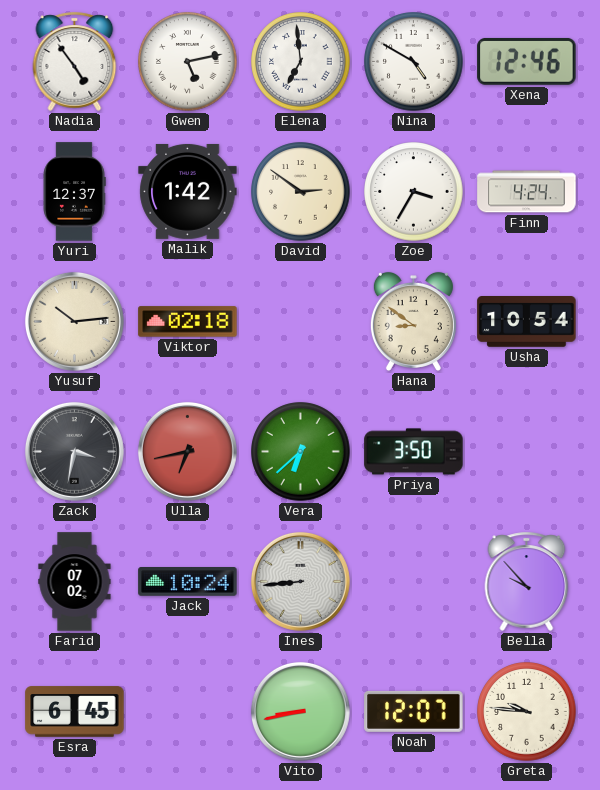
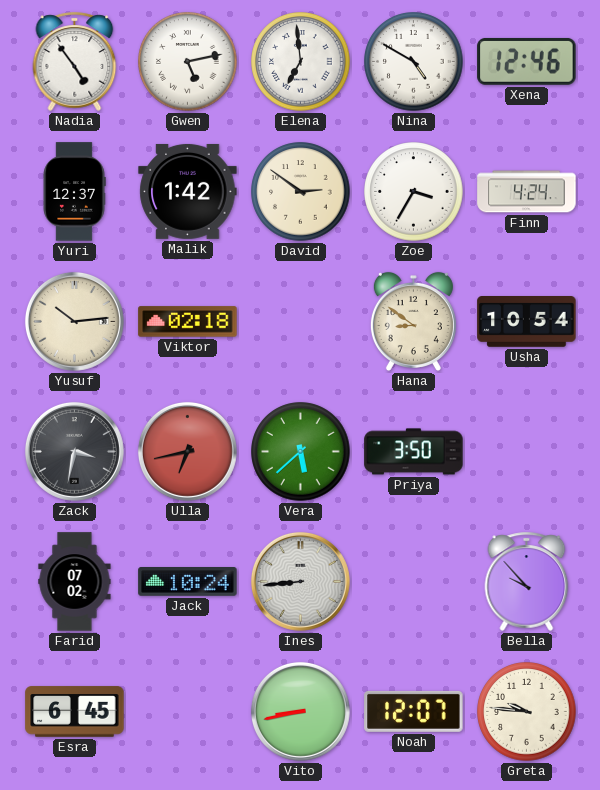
Vera: 6:38 -> 5:38
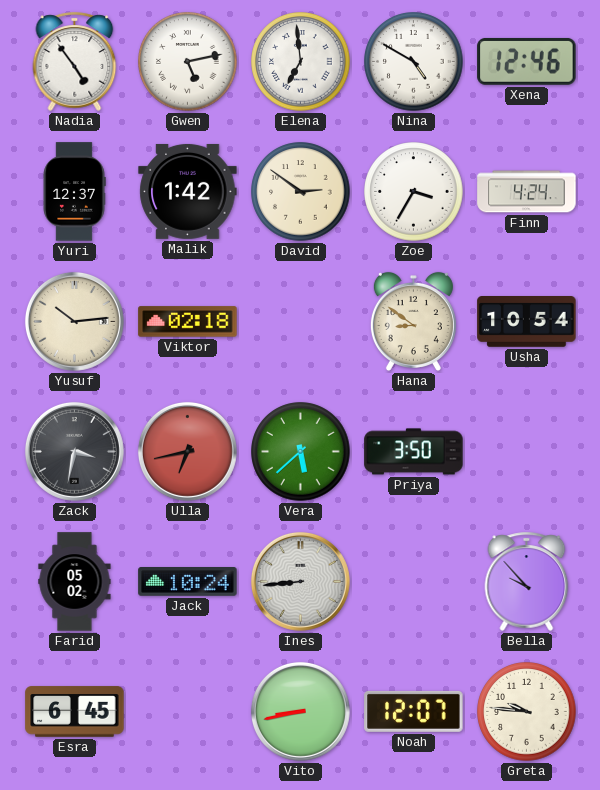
Farid: 07:02 -> 05:02
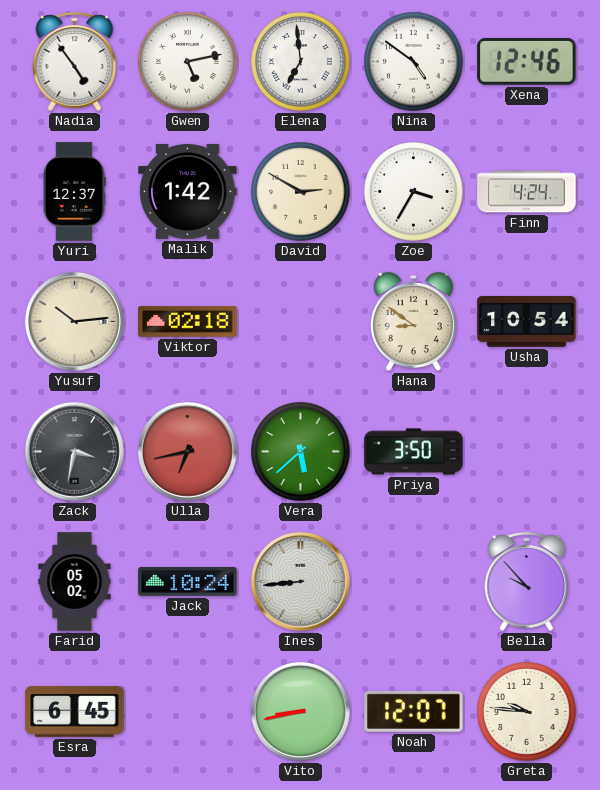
Nina: 4:50 -> 4:51
David: 2:51 -> 2:50
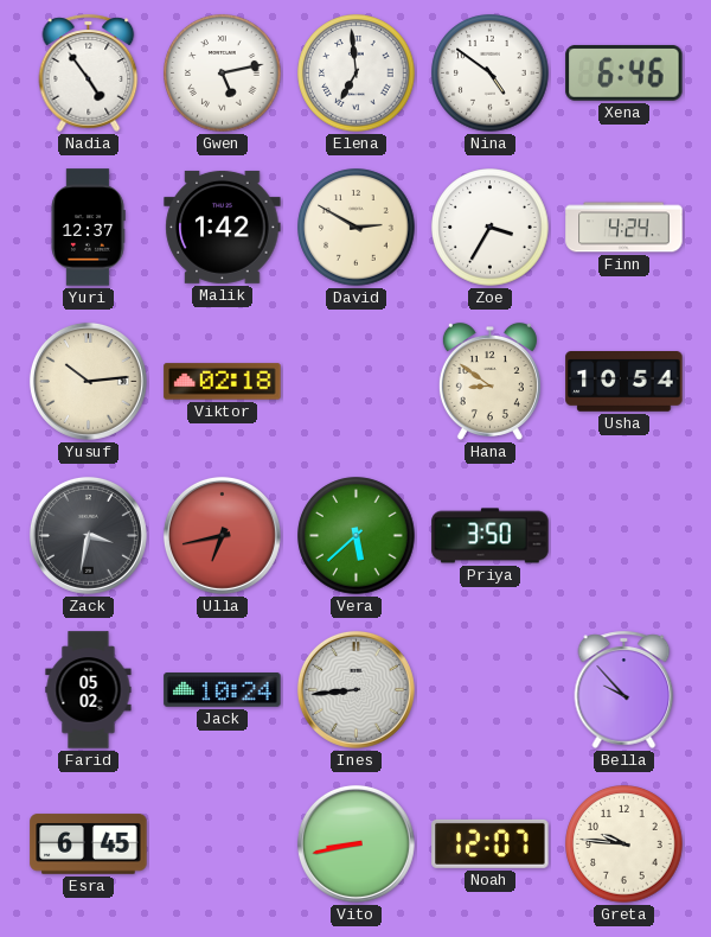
Xena: 12:46 -> 6:46
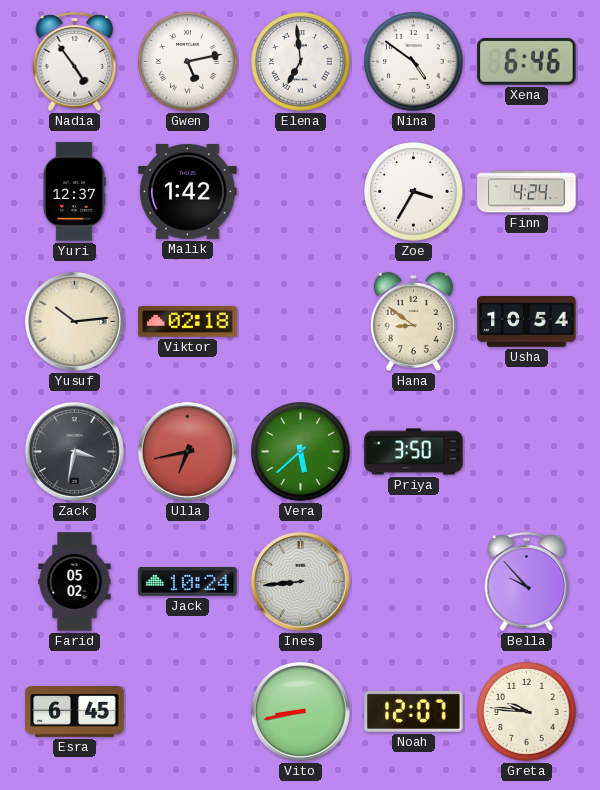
David: 2:50 -> none
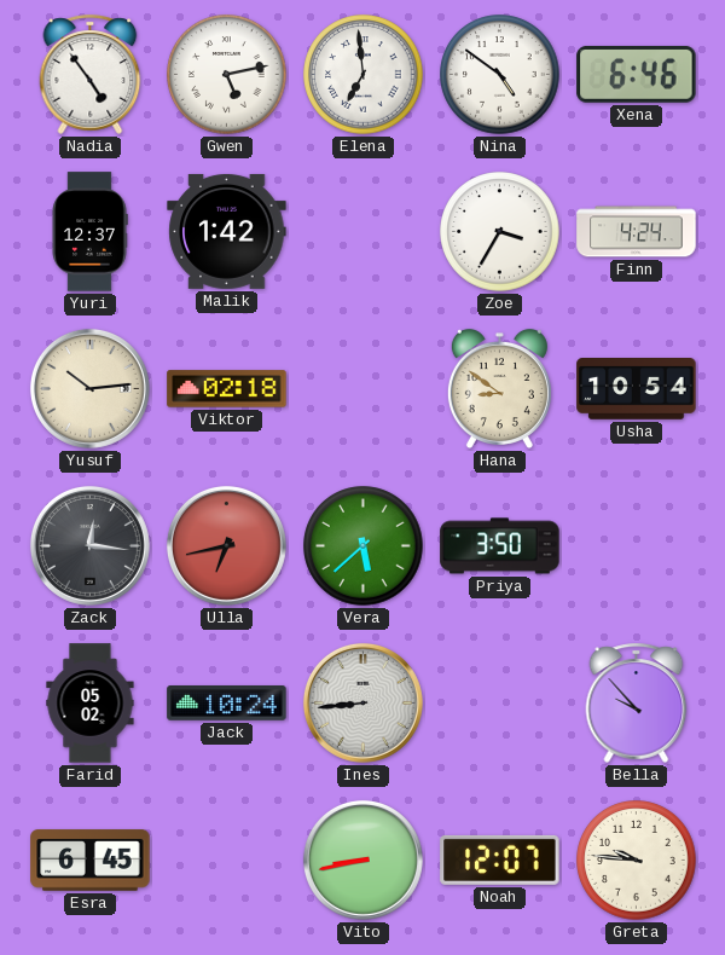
Zack: 3:32 -> 12:16
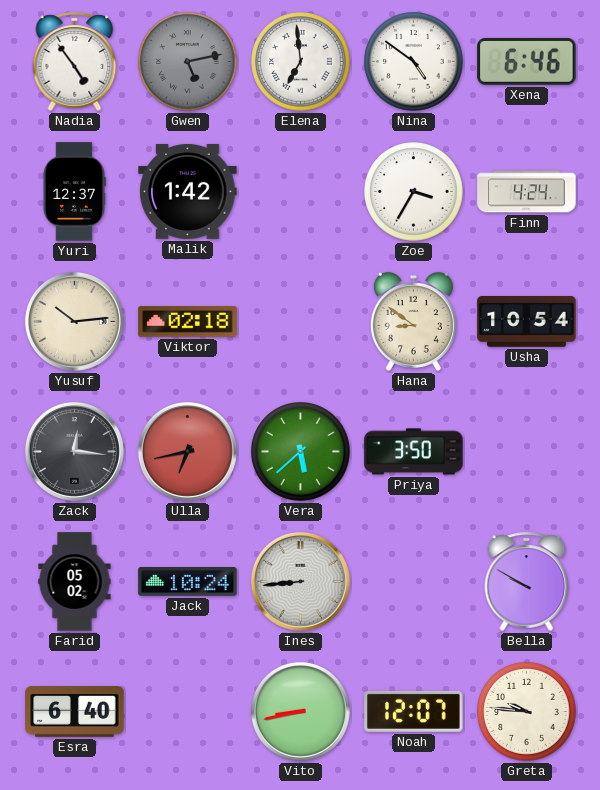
Gwen dial: white -> grey
Bella: 9:53 -> 9:50
Esra: 6:45 -> 6:40
